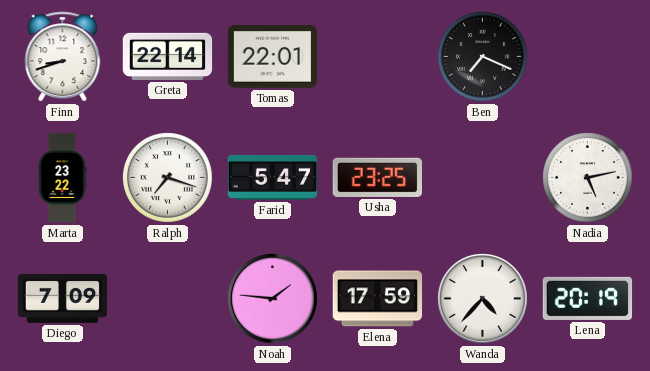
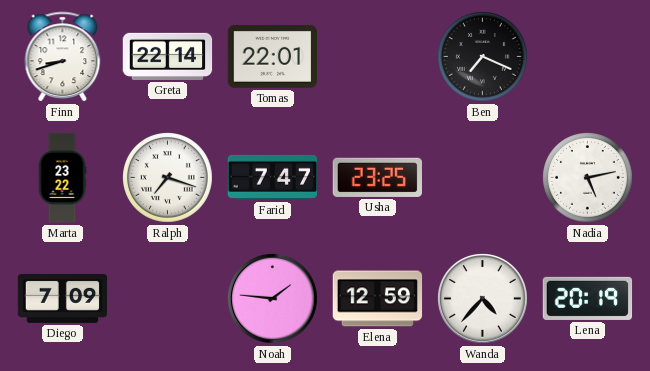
Farid: 5:47 -> 7:47
Elena: 17:59 -> 12:59
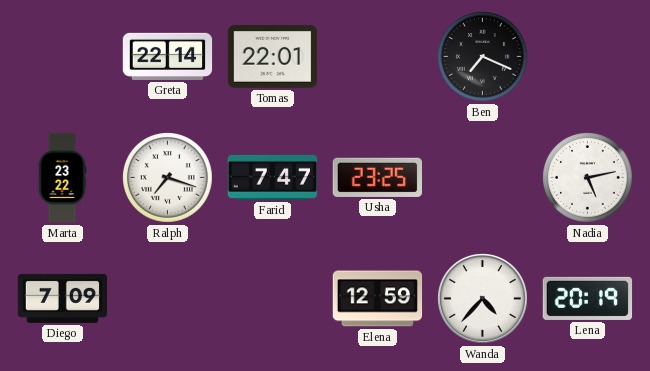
Finn: 8:42 -> none
Noah: 1:46 -> none
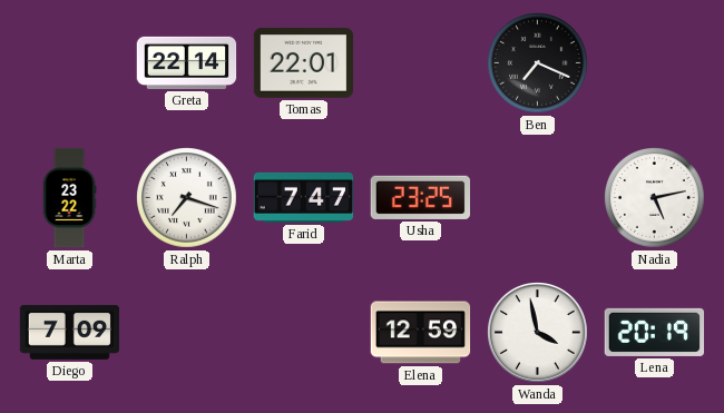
Wanda: 4:37 -> 3:58
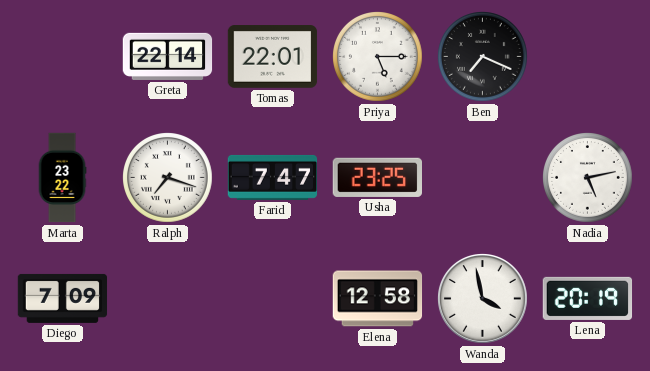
Priya: none -> 5:15
Elena: 12:59 -> 12:58
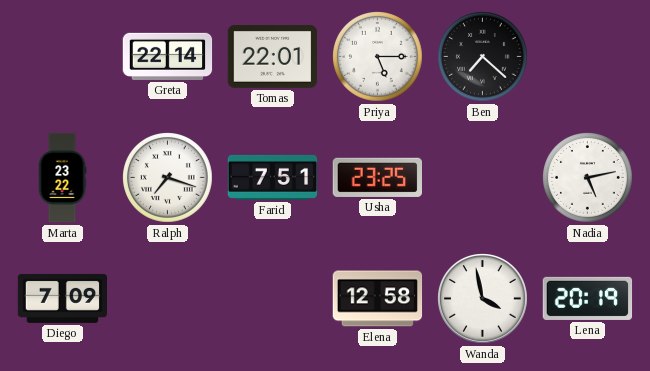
Ben: 7:19 -> 7:22
Farid: 7:47 -> 7:51
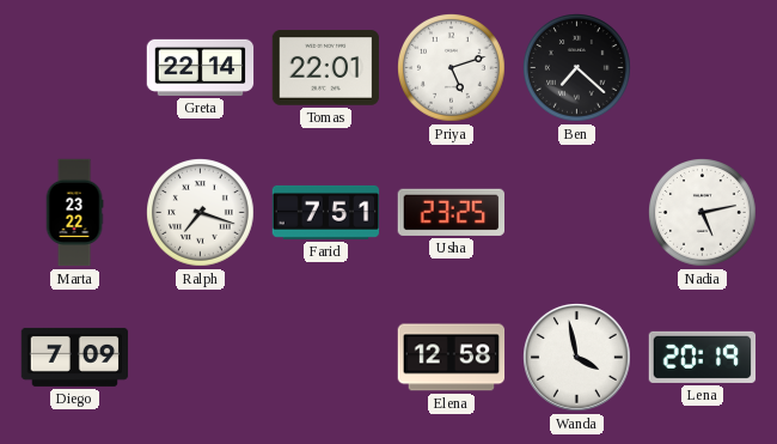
Priya: 5:15 -> 5:12
